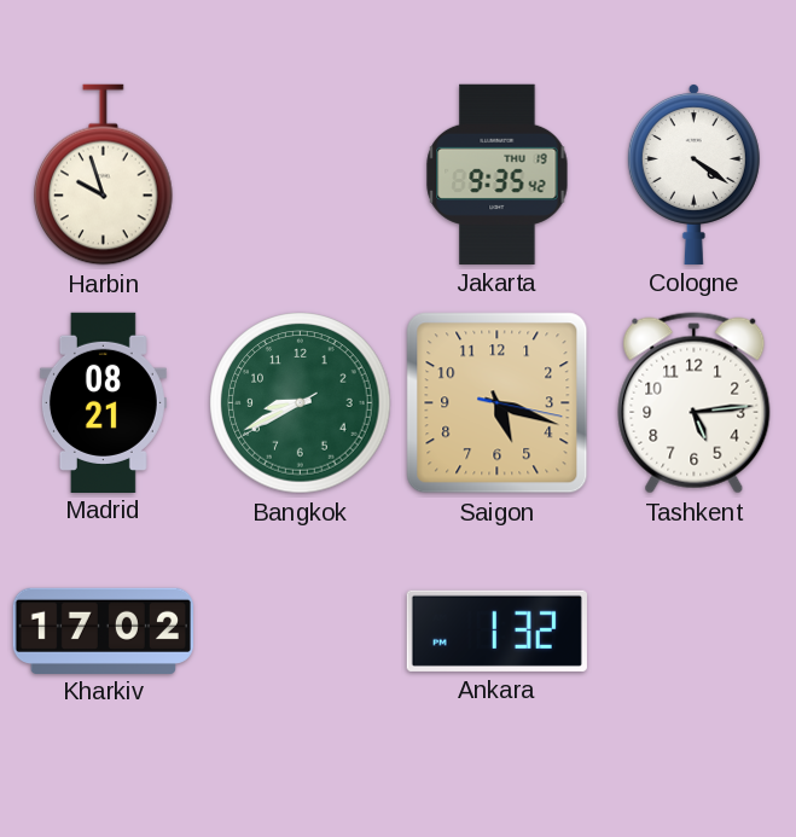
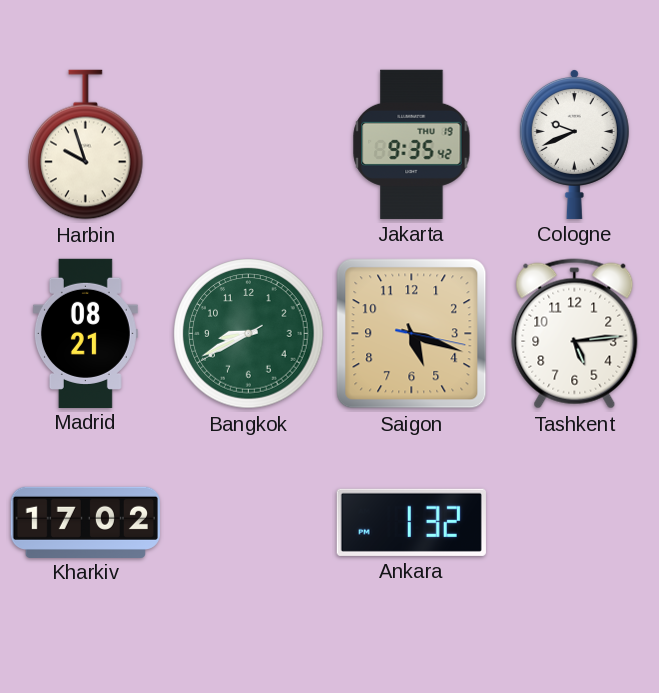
Cologne: 4:21 -> 9:41
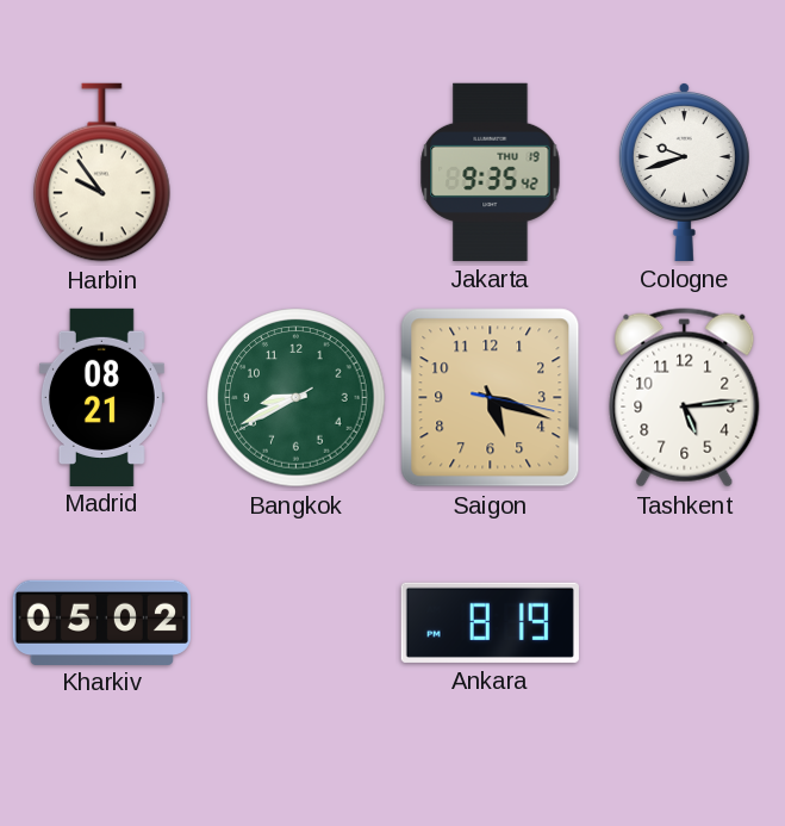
Harbin: 9:57 -> 9:54
Cologne: 9:41 -> 9:42
Kharkiv: 17:02 -> 05:02
Ankara: 1:32 -> 8:19
